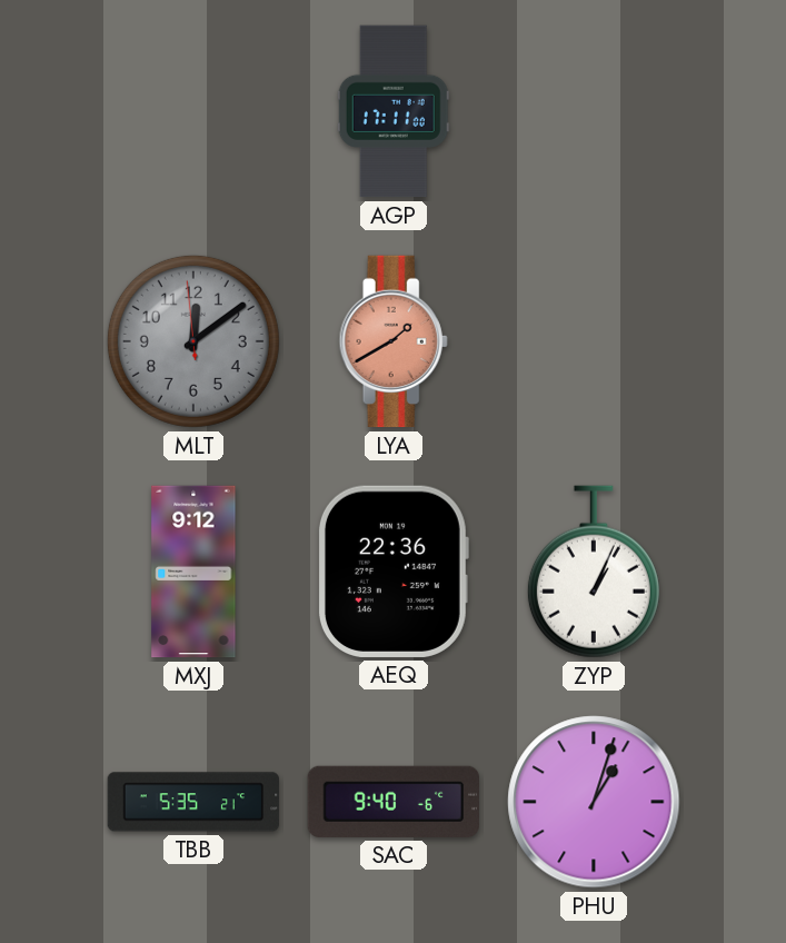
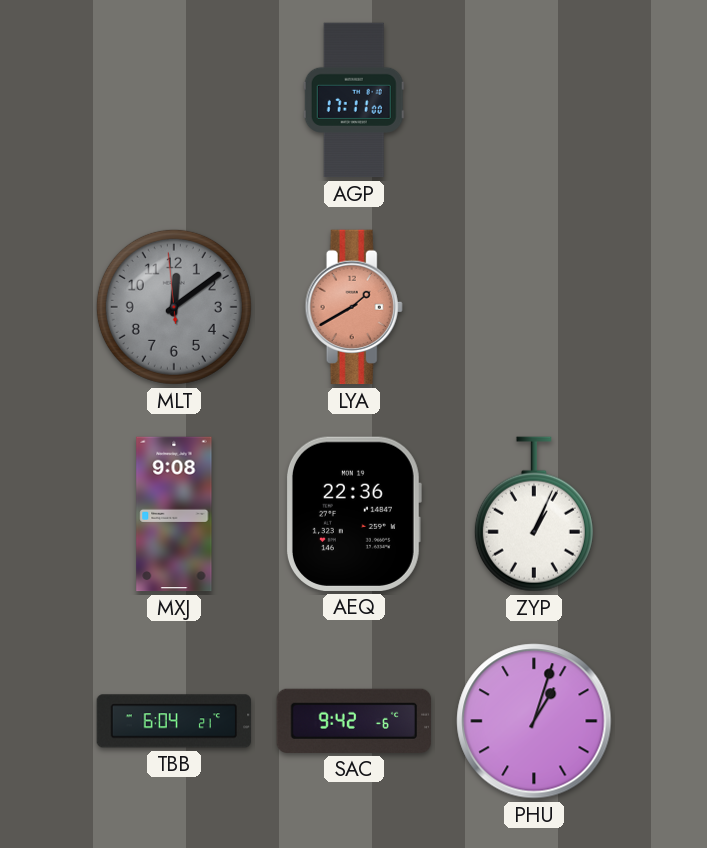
MXJ: 9:12 -> 9:08
TBB: 5:35 -> 6:04
SAC: 9:40 -> 9:42
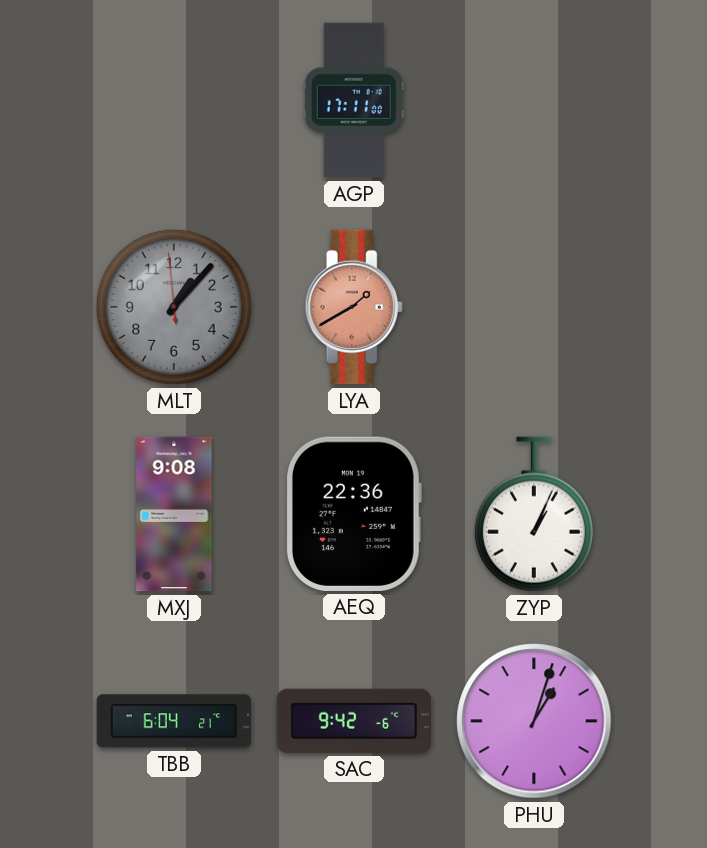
MLT: 12:08 -> 1:06
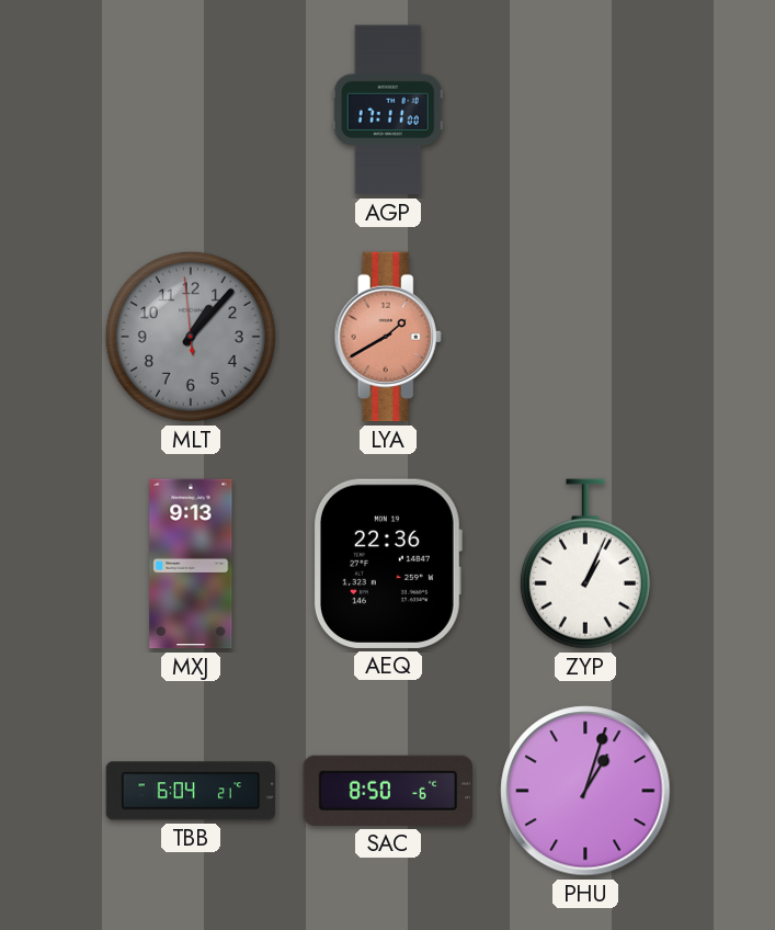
MXJ: 9:08 -> 9:13
SAC: 9:42 -> 8:50
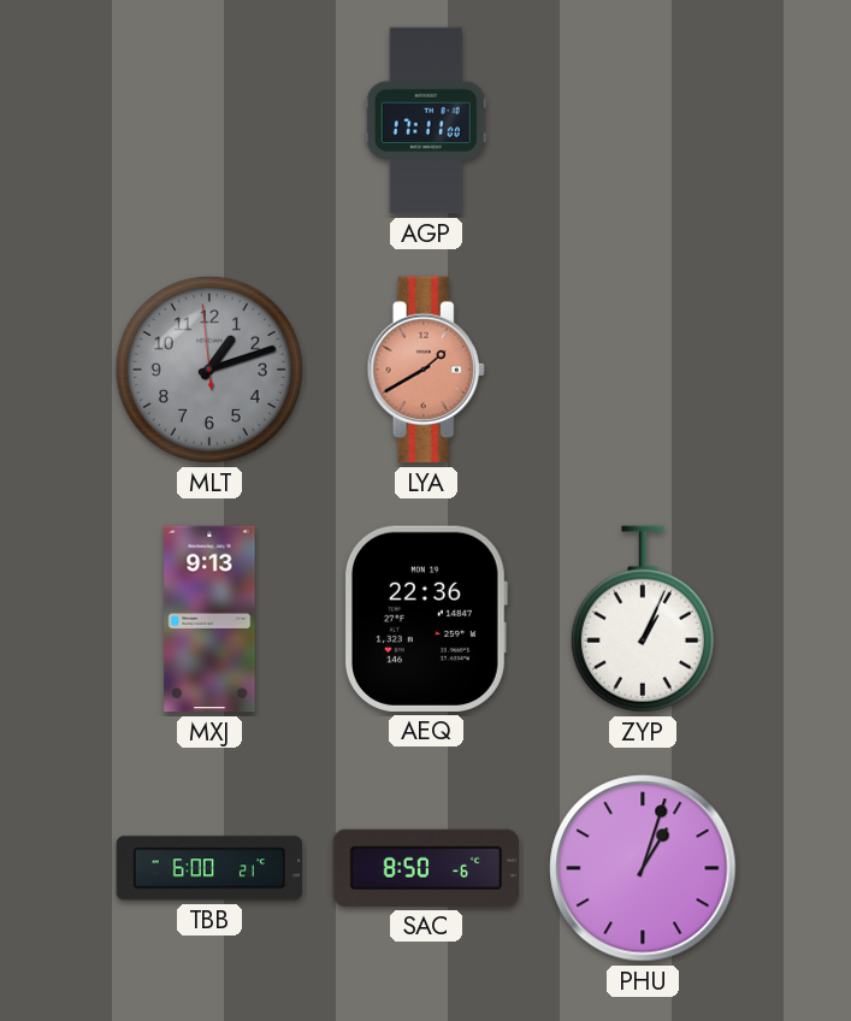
MLT: 1:06 -> 1:11
TBB: 6:04 -> 6:00
